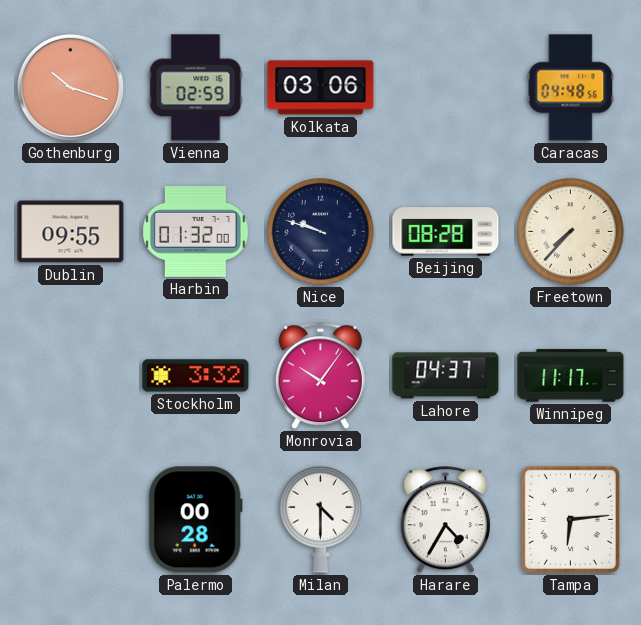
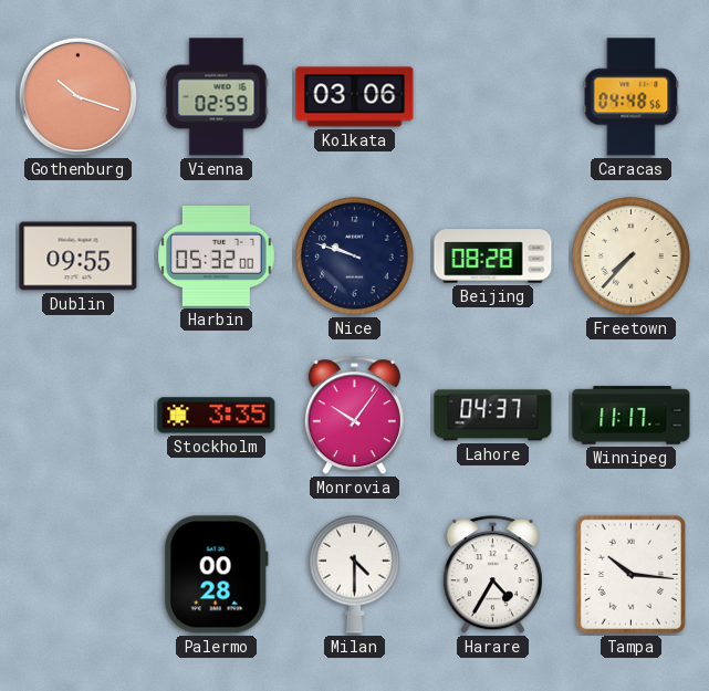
Harbin: 01:32 -> 05:32
Stockholm: 3:32 -> 3:35
Tampa: 6:14 -> 10:16
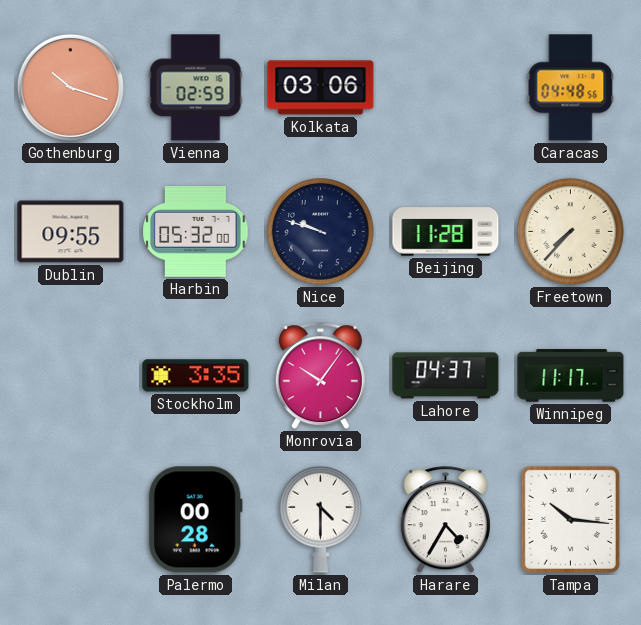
Beijing: 08:28 -> 11:28
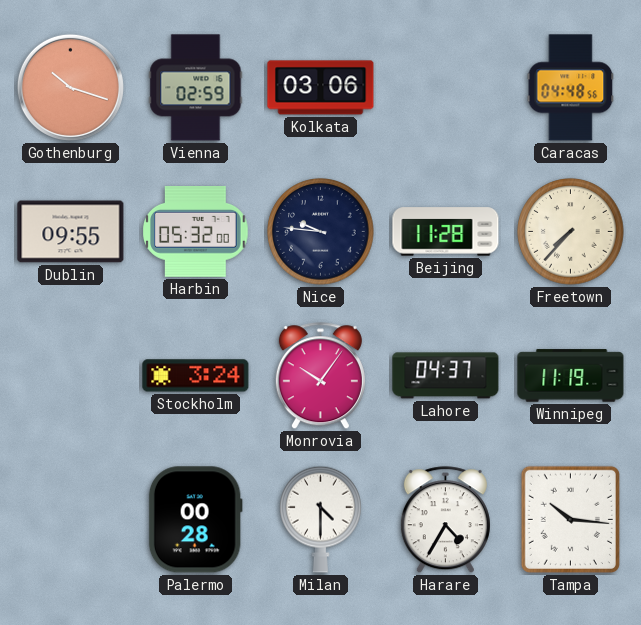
Nice: 9:48 -> 9:46
Stockholm: 3:35 -> 3:24
Winnipeg: 11:17 -> 11:19
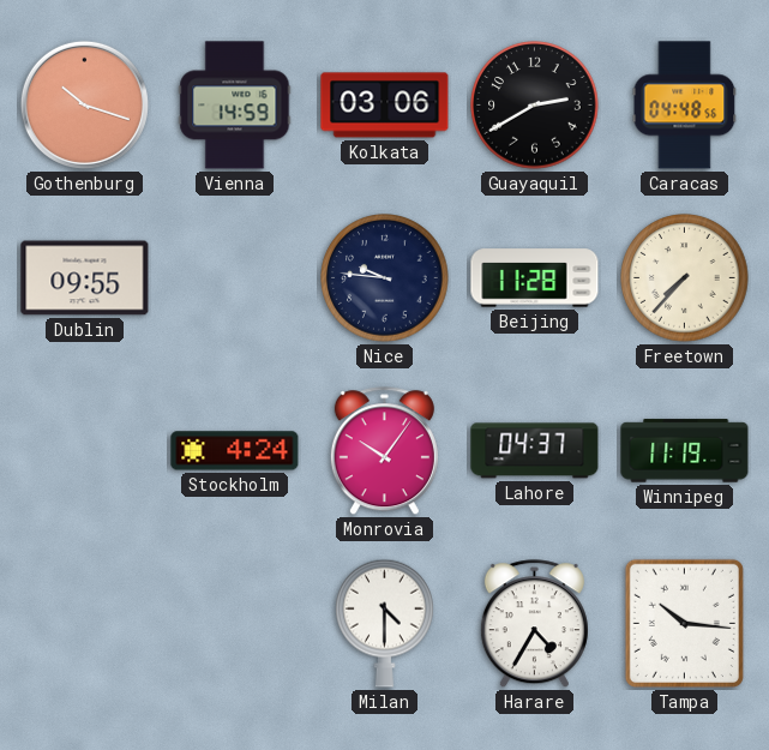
Vienna: 02:59 -> 14:59
Guayaquil: none -> 2:40
Harbin: 05:32 -> none
Stockholm: 3:24 -> 4:24
Palermo: 00:28 -> none
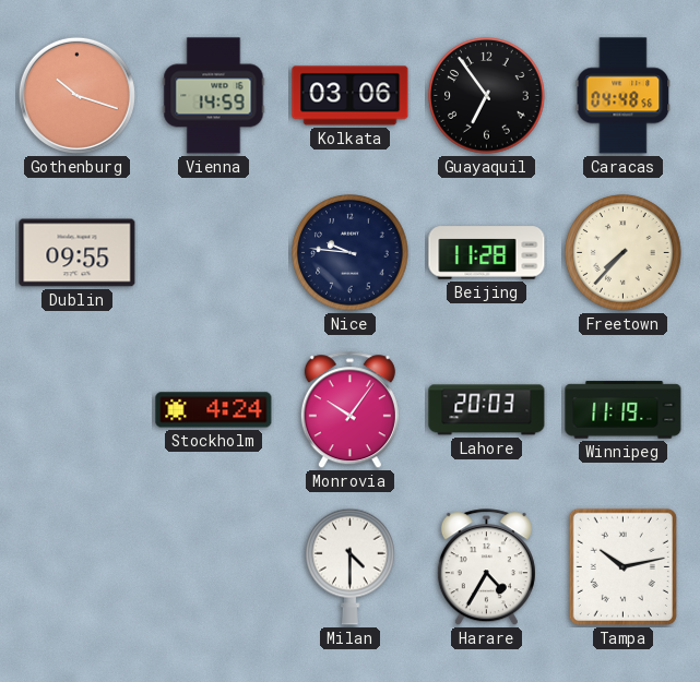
Guayaquil: 2:40 -> 6:54
Lahore: 04:37 -> 20:03
Tampa: 10:16 -> 10:13
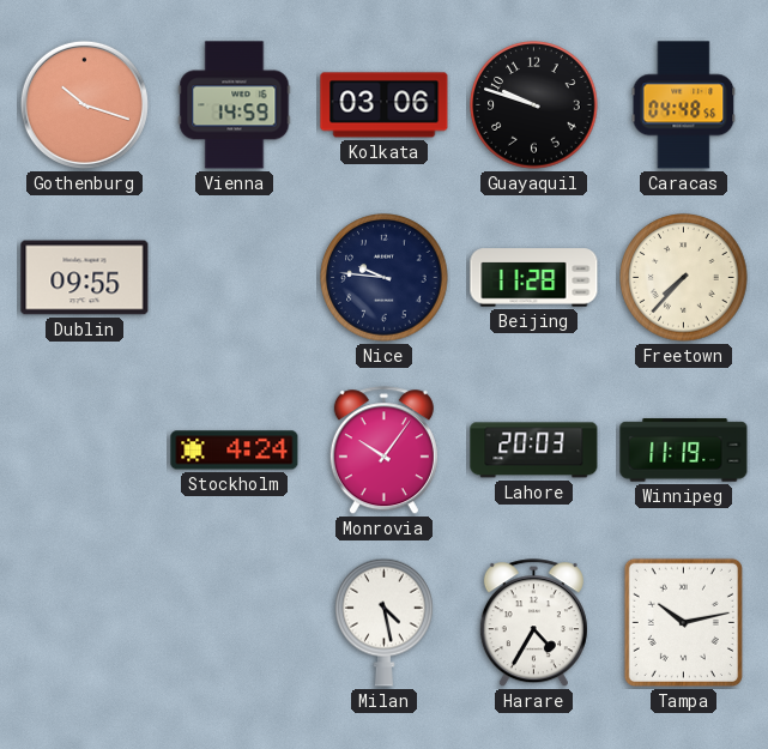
Guayaquil: 6:54 -> 9:48
Milan: 4:30 -> 4:28
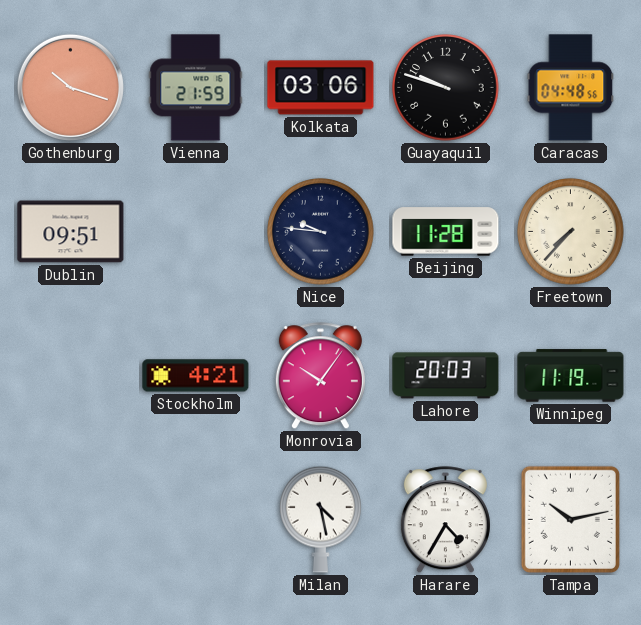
Vienna: 14:59 -> 21:59
Dublin: 09:55 -> 09:51
Stockholm: 4:24 -> 4:21
